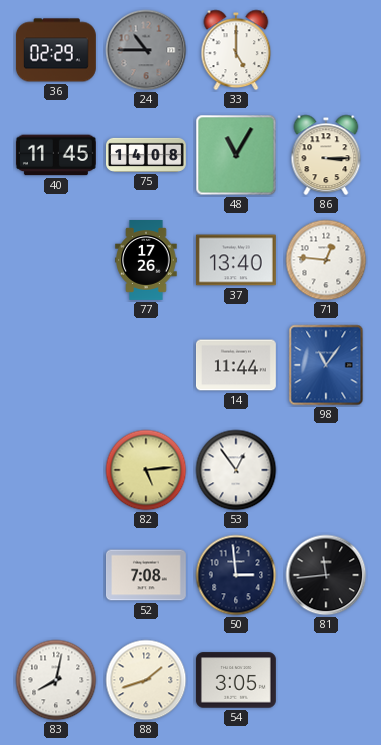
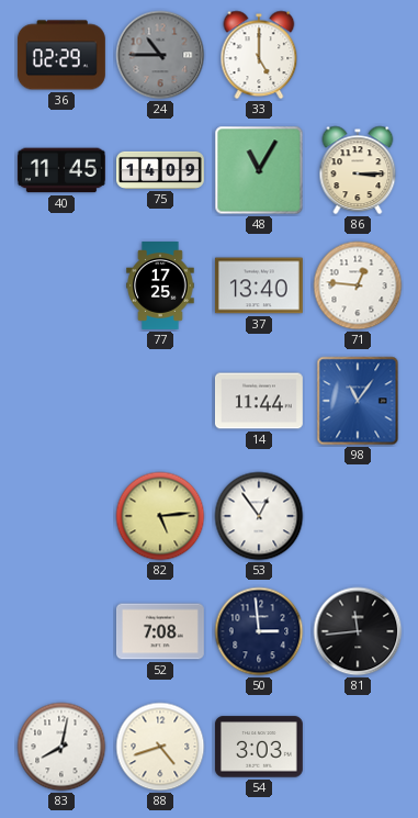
75: 14:08 -> 14:09
77: 17:26 -> 17:25
88: 1:42 -> 4:42
54: 3:05 -> 3:03
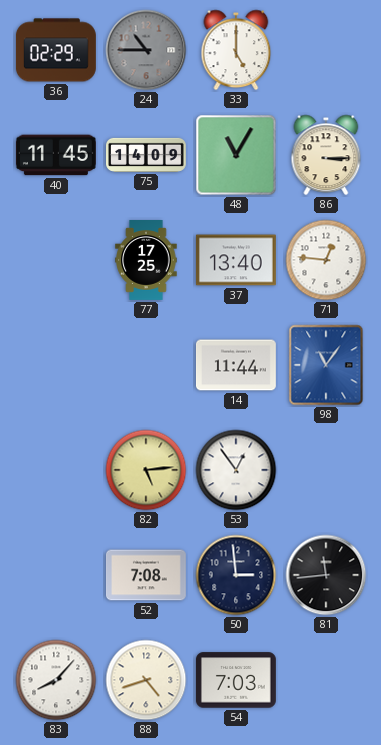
83: 8:02 -> 8:07
54: 3:03 -> 7:03
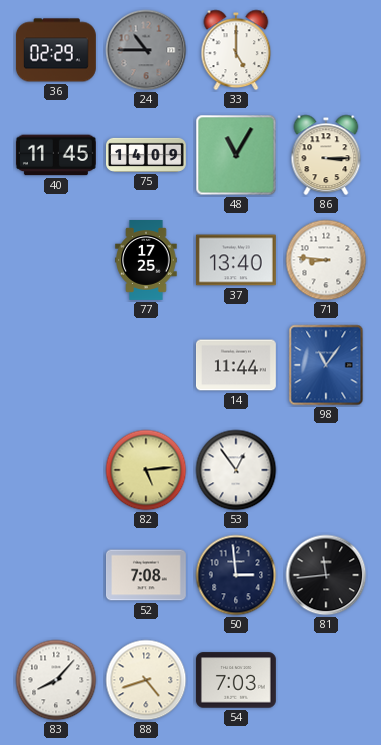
71: 12:46 -> 8:46
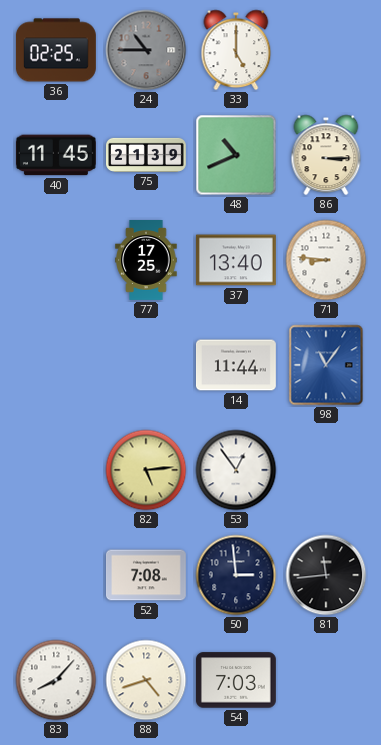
36: 02:29 -> 02:25
75: 14:09 -> 21:39
48: 11:05 -> 10:41
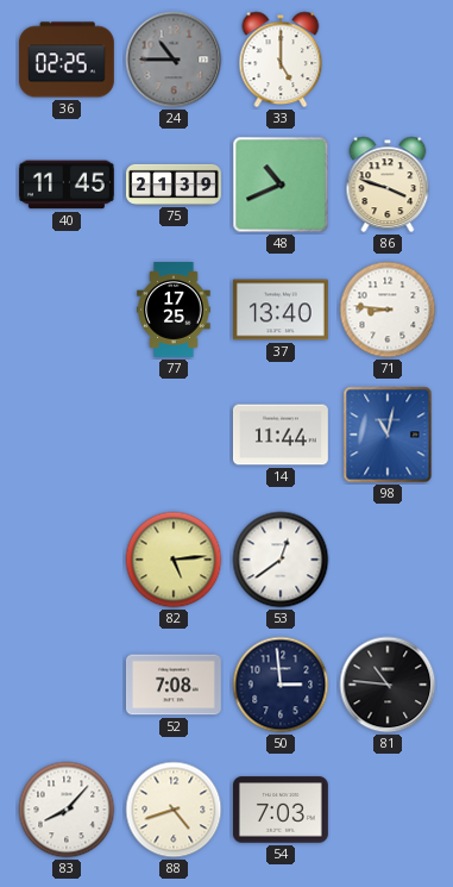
86: 3:15 -> 3:48
98: 11:06 -> 11:02
53: 12:54 -> 12:39
81: 11:44 -> 10:46
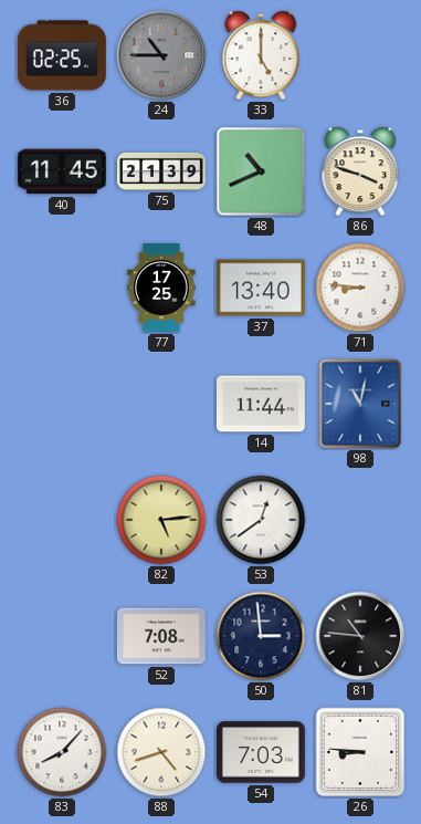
26: none -> 8:46
